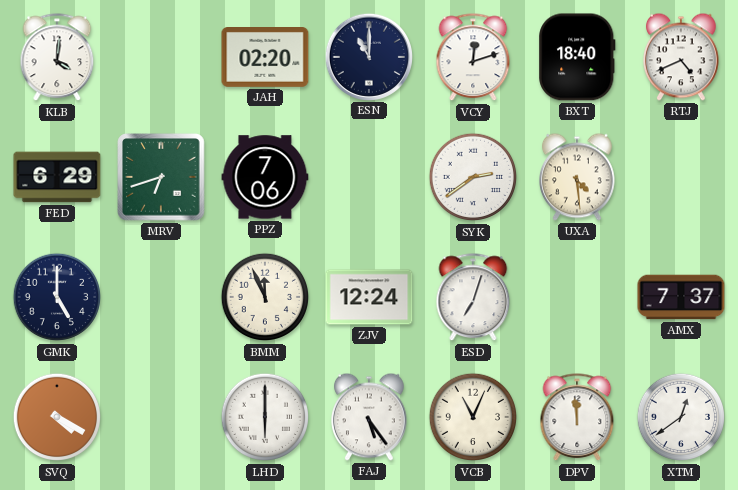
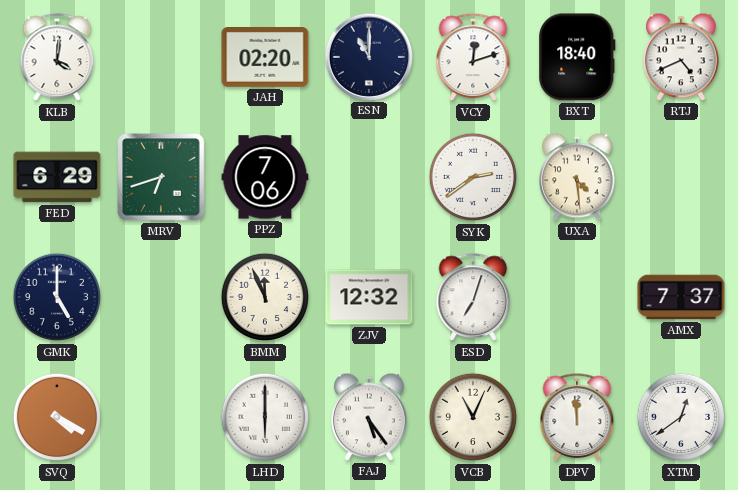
ZJV: 12:24 -> 12:32
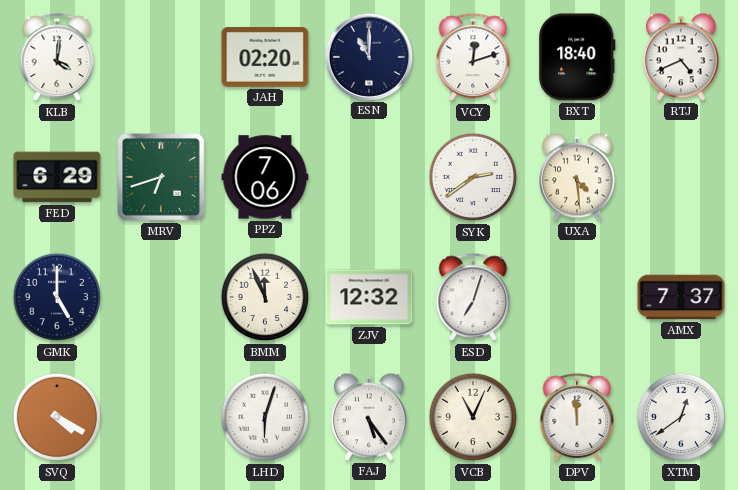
LHD: 6:00 -> 6:03
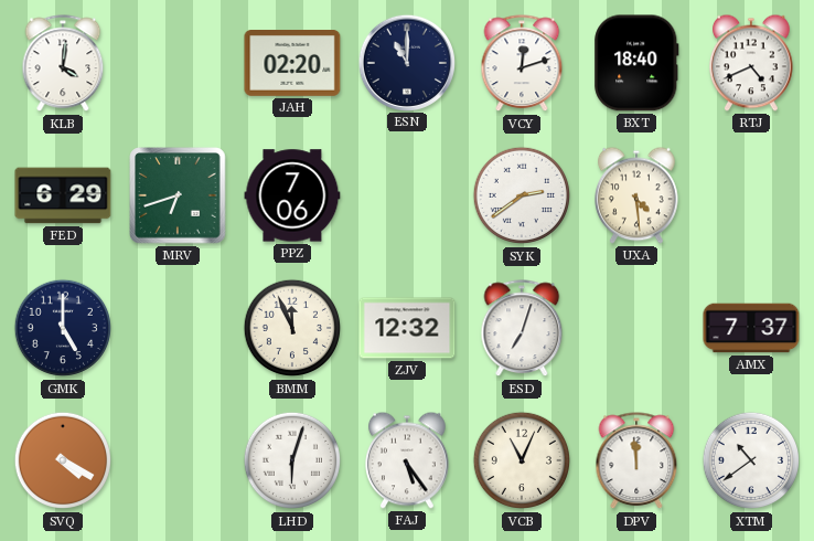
XTM: 12:39 -> 10:39
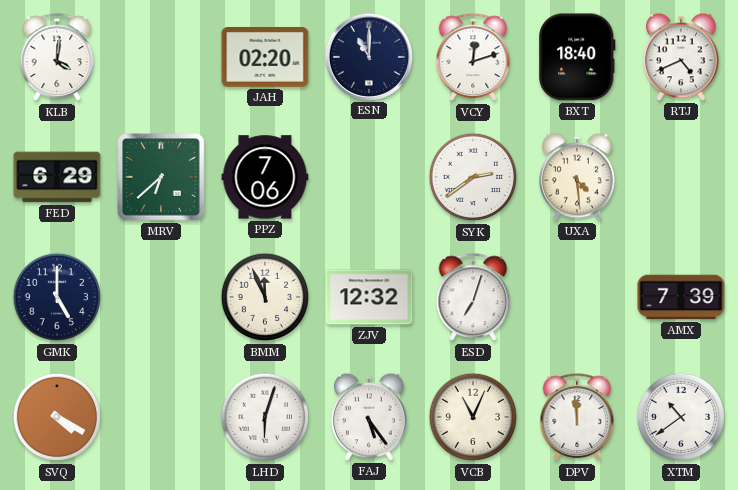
MRV: 6:42 -> 6:38
AMX: 7:37 -> 7:39
